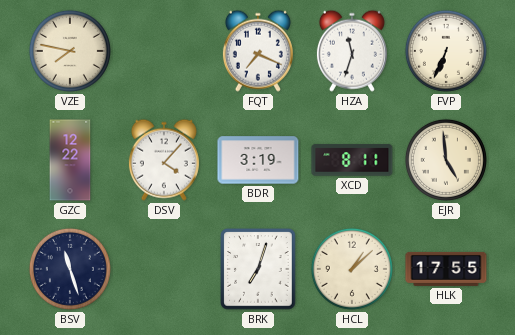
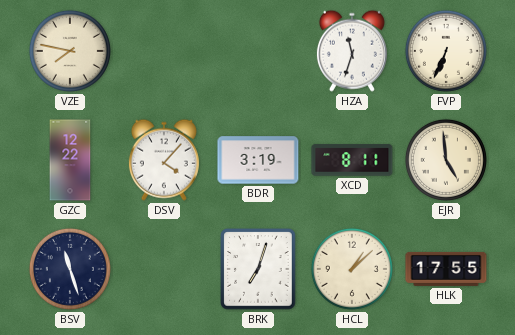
FQT: 7:19 -> none
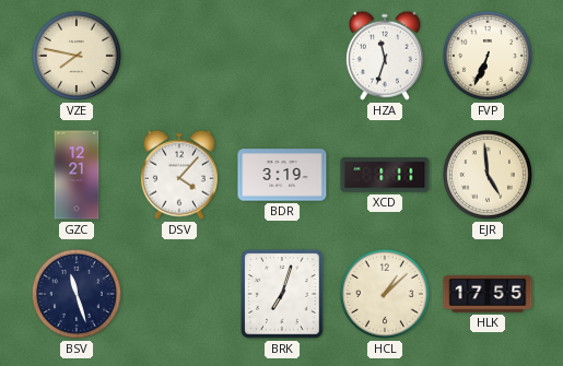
GZC: 12:22 -> 12:21
XCD: 8:11 -> 1:11
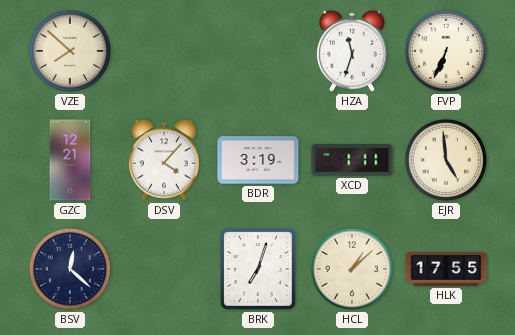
VZE: 7:47 -> 7:52
BSV: 11:27 -> 12:22
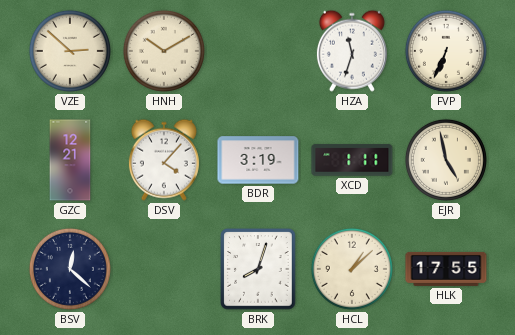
VZE: 7:52 -> 2:52
HNH: none -> 10:10
EJR: 4:59 -> 4:58
BRK: 7:03 -> 8:03
